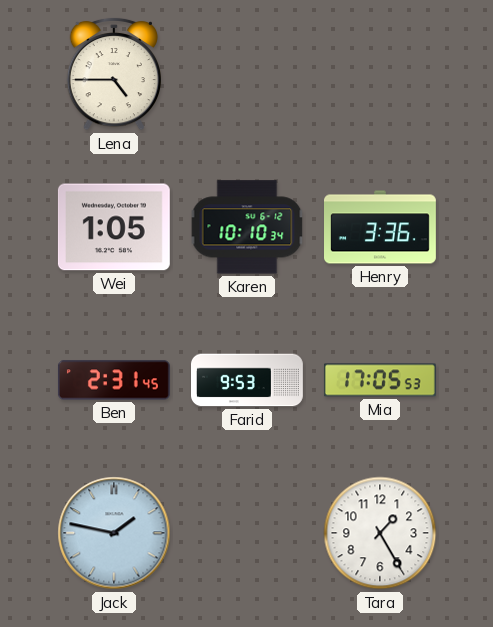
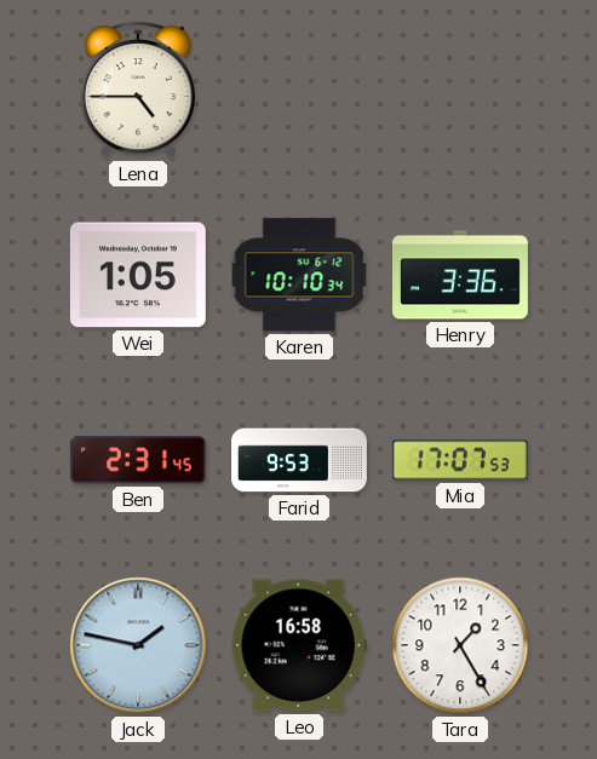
Mia: 17:05 -> 17:07
Leo: none -> 16:58
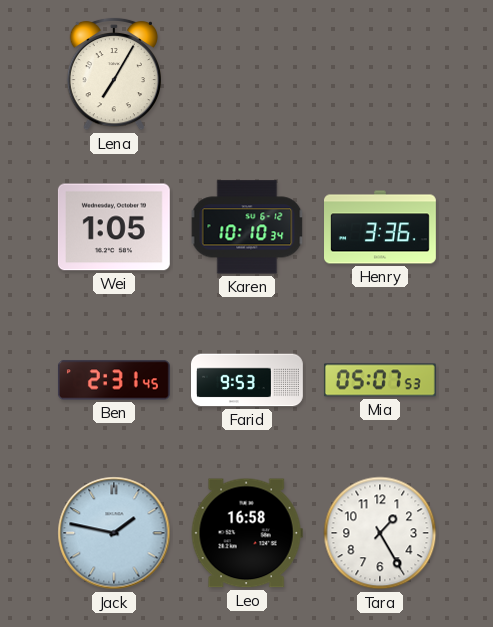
Lena: 4:45 -> 7:05
Mia: 17:07 -> 05:07
